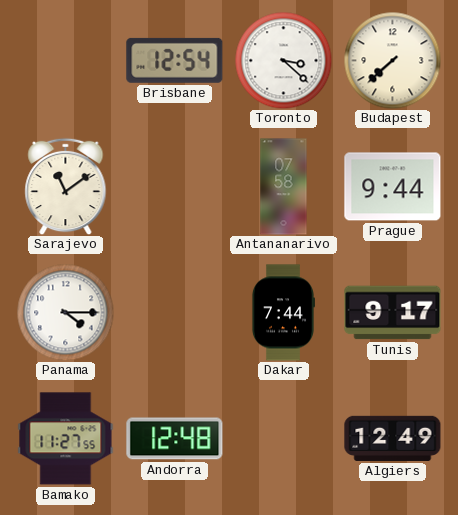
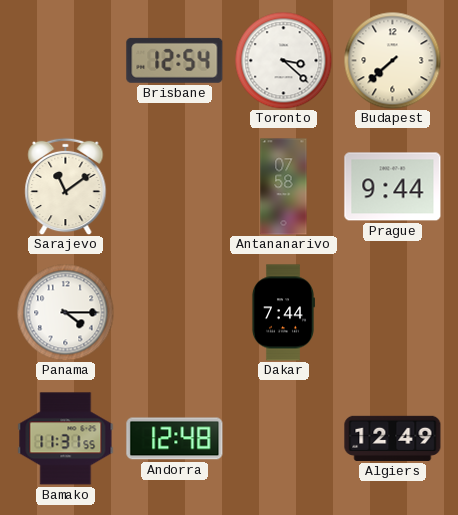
Tunis: 9:17 -> none
Bamako: 11:27 -> 11:31
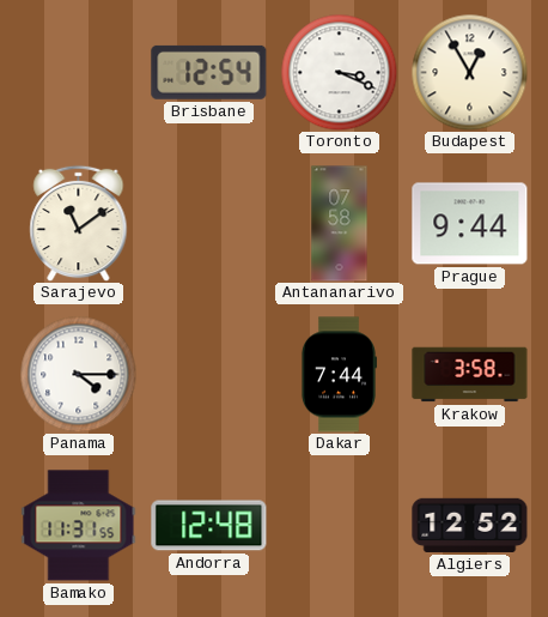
Toronto: 3:22 -> 3:19
Budapest: 7:38 -> 12:55
Krakow: none -> 3:58
Algiers: 12:49 -> 12:52
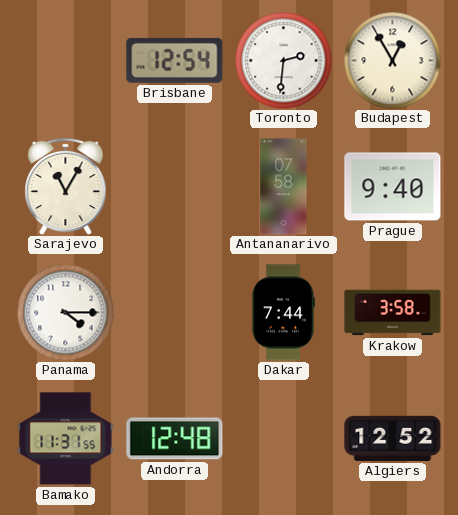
Toronto: 3:19 -> 2:31
Sarajevo: 11:09 -> 11:05
Prague: 9:44 -> 9:40
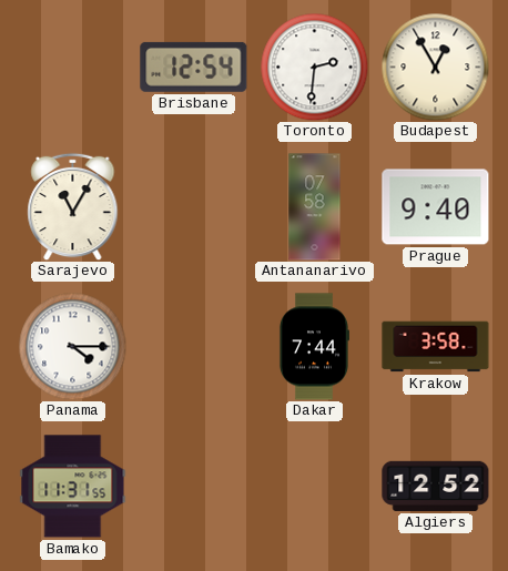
Andorra: 12:48 -> none
